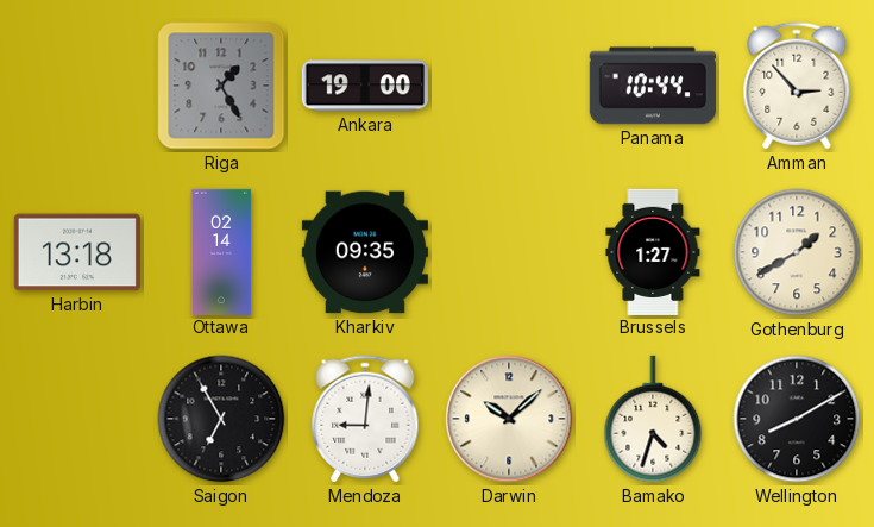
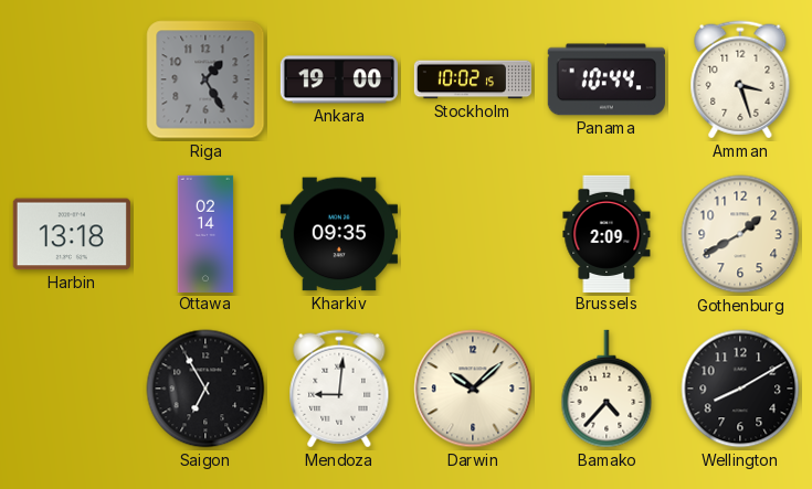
Stockholm: none -> 10:02
Amman: 2:53 -> 3:27
Brussels: 1:27 -> 2:09
Bamako: 4:33 -> 4:37
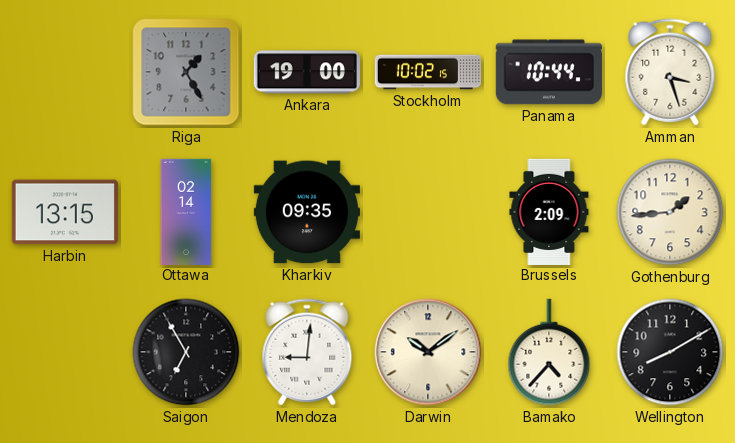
Harbin: 13:18 -> 13:15
Gothenburg: 1:40 -> 1:44
Darwin: 10:08 -> 10:09
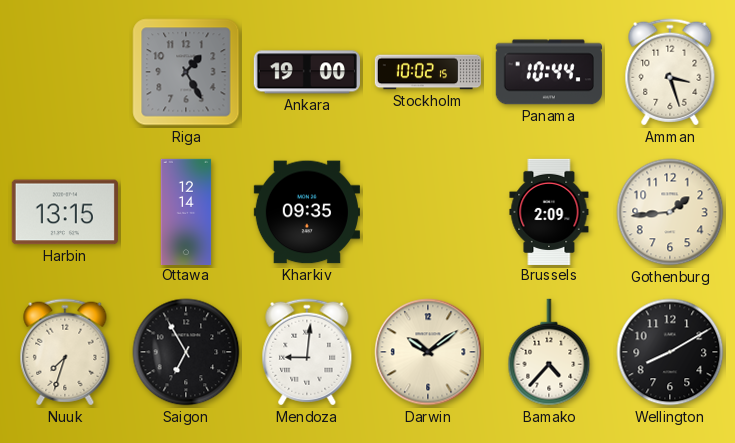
Ottawa: 02:14 -> 12:14
Nuuk: none -> 7:33
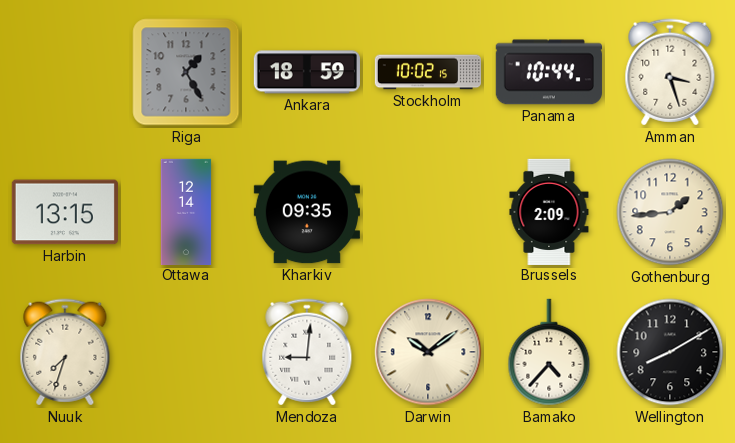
Ankara: 19:00 -> 18:59
Saigon: 6:55 -> none
